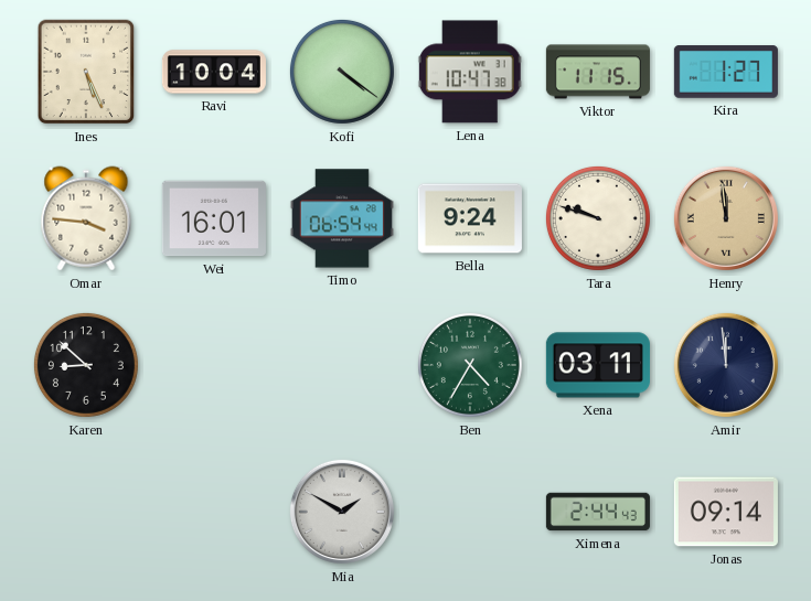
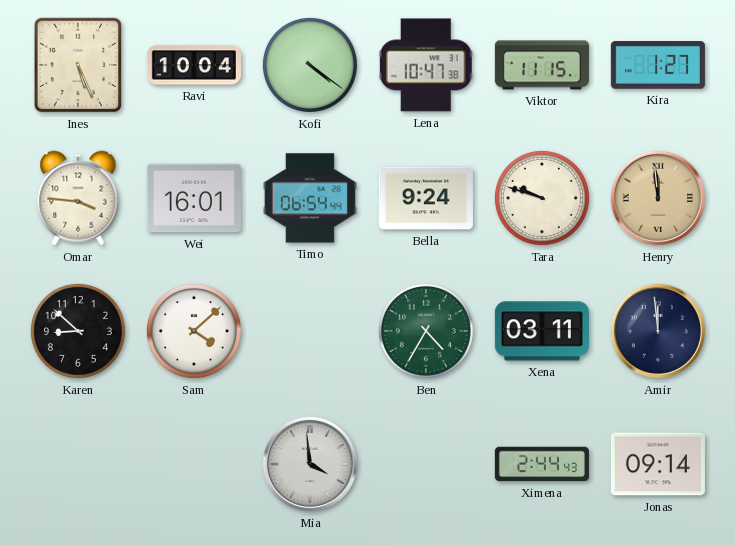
Sam: none -> 4:08
Mia: 1:50 -> 3:59
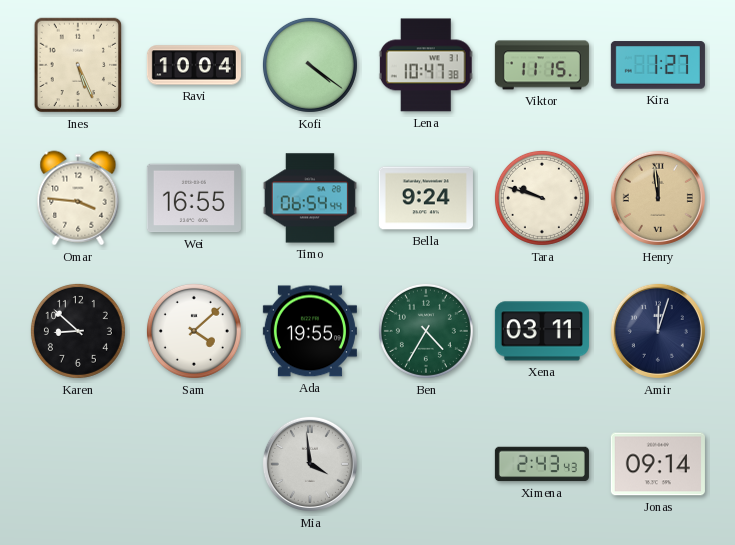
Wei: 16:01 -> 16:55
Ada: none -> 19:55
Amir: 11:59 -> 12:03
Ximena: 2:44 -> 2:43
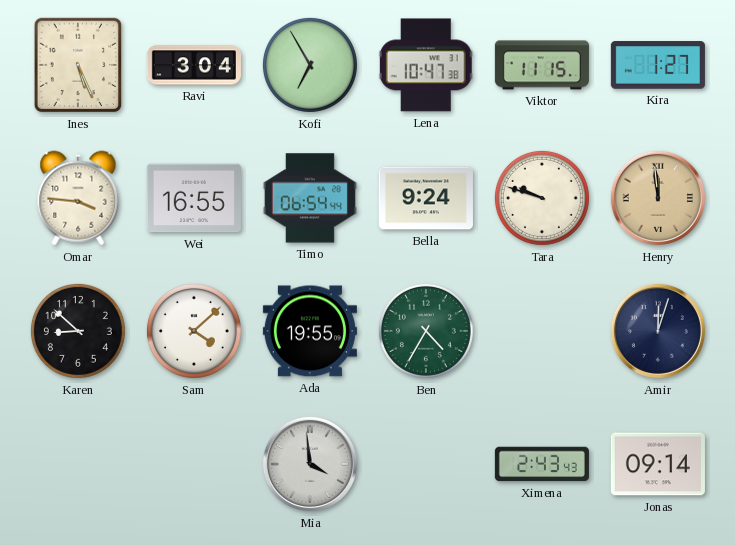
Ravi: 10:04 -> 3:04
Kofi: 4:21 -> 6:55
Xena: 03:11 -> none
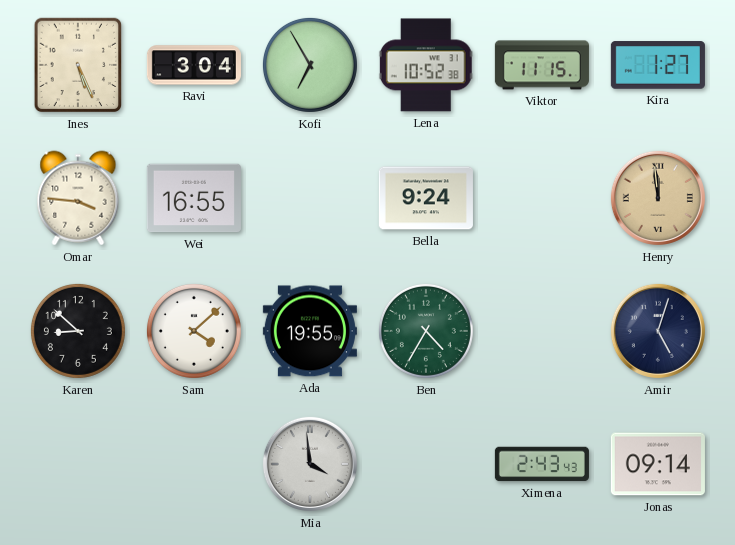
Lena: 10:47 -> 10:52
Timo: 06:54 -> none
Tara: 9:48 -> none
Amir: 12:03 -> 5:03
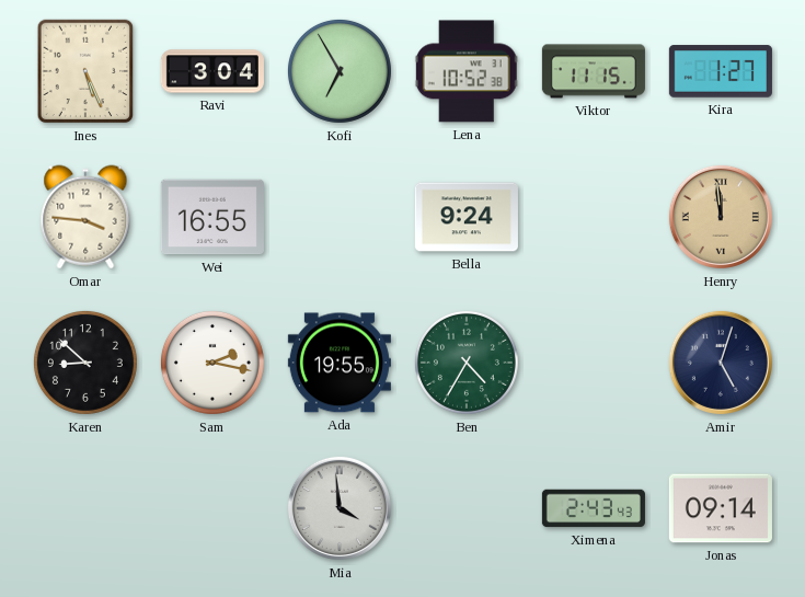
Sam: 4:08 -> 2:17
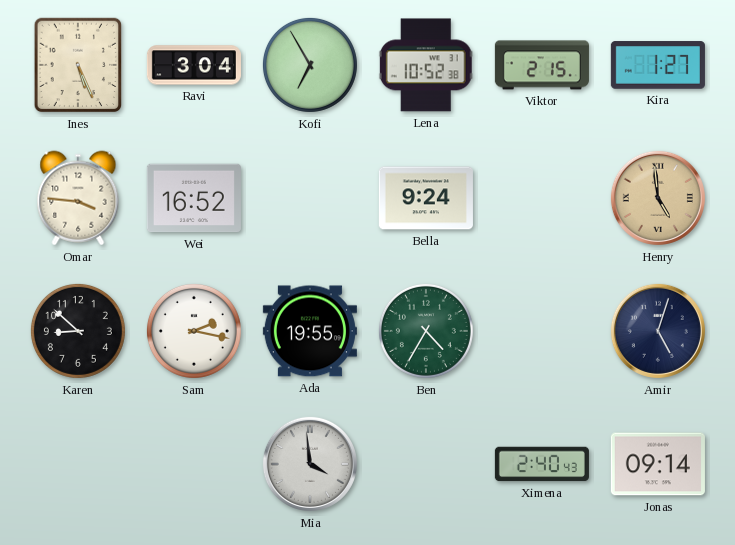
Viktor: 11:15 -> 2:15
Wei: 16:55 -> 16:52
Henry: 11:59 -> 4:59
Ximena: 2:43 -> 2:40
